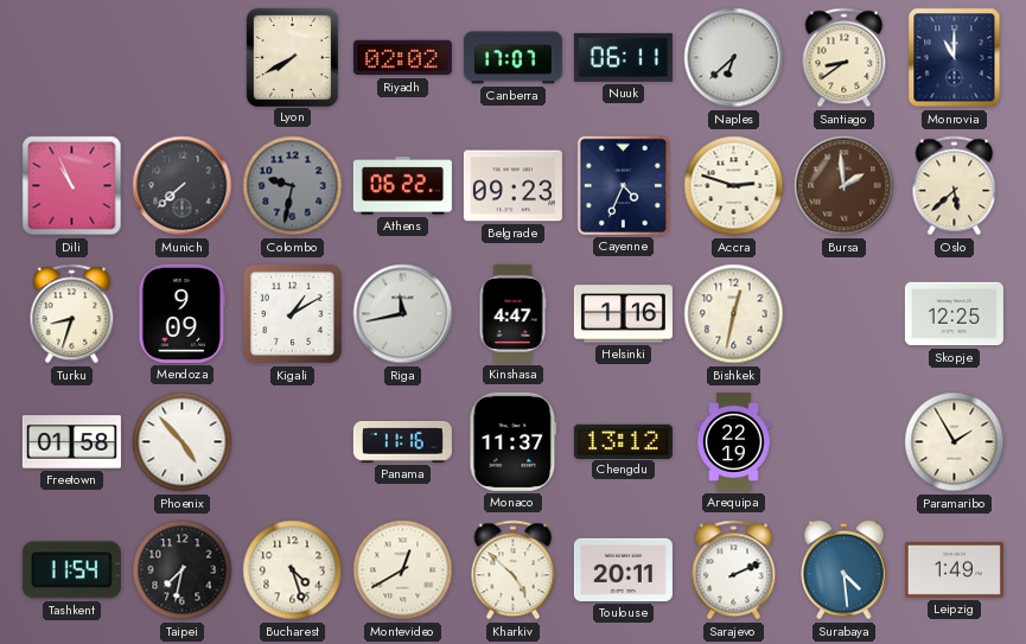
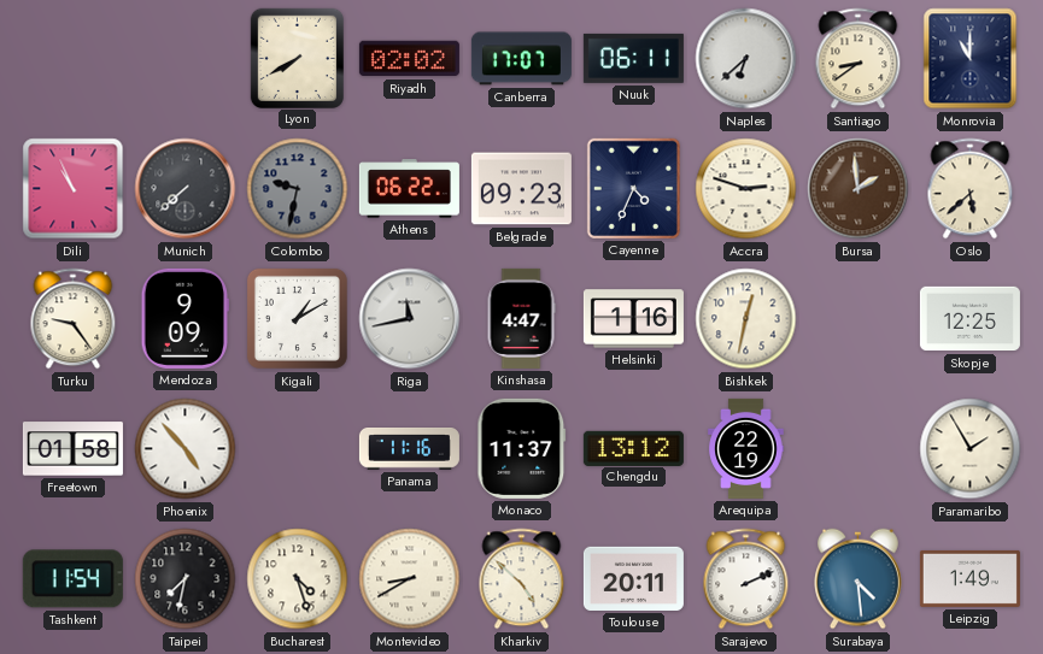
Turku: 8:33 -> 9:24
Montevideo: 12:40 -> 8:40
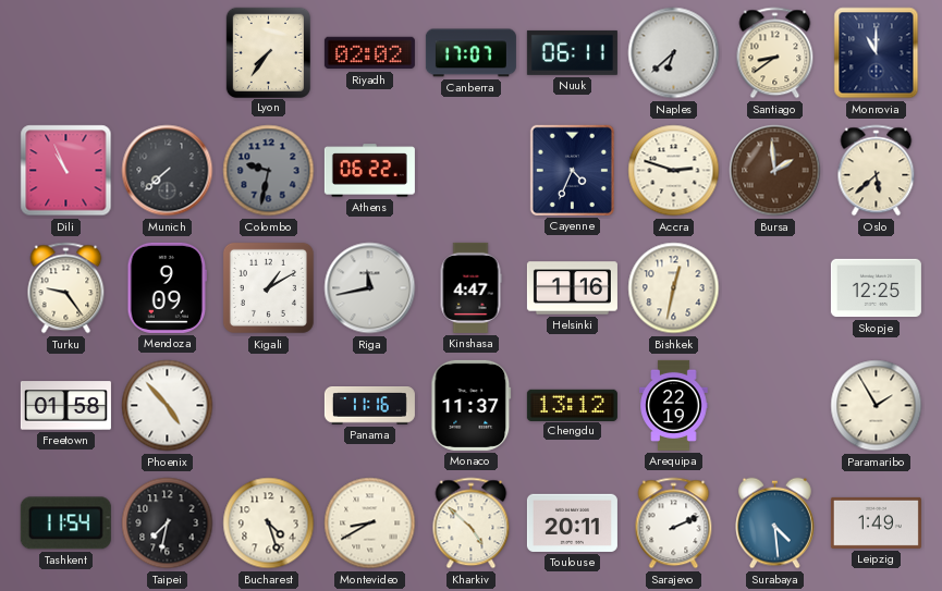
Lyon: 7:40 -> 7:36
Belgrade: 09:23 -> none
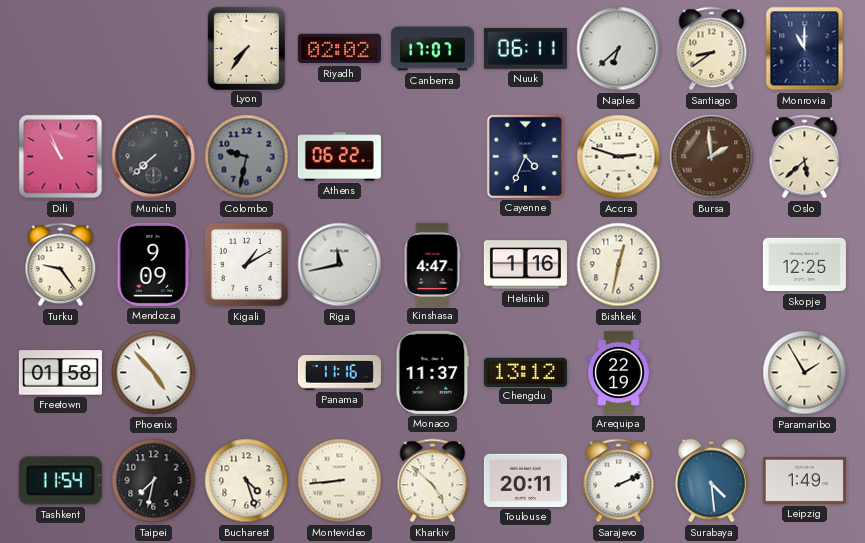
Montevideo: 8:40 -> 8:44
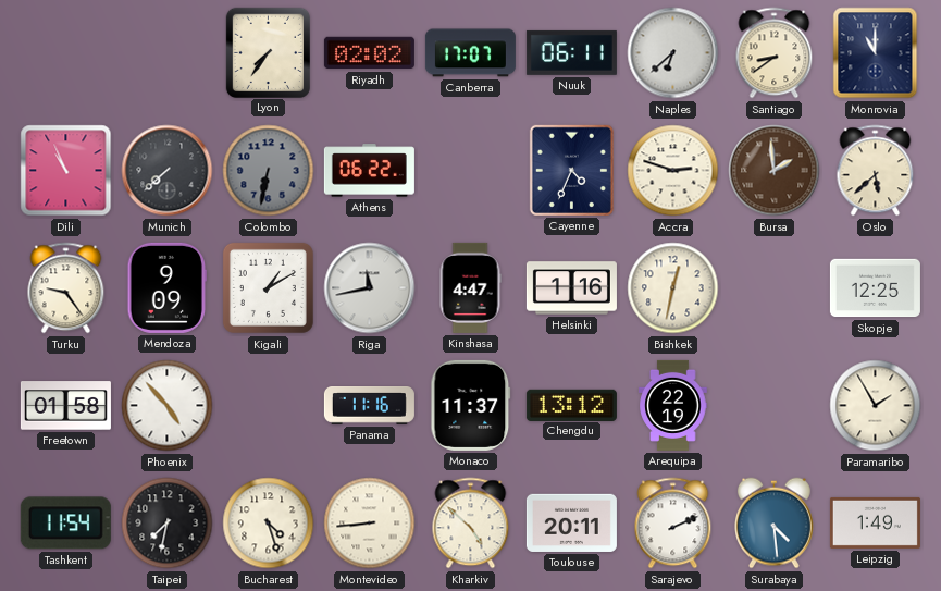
Colombo: 9:32 -> 6:32
